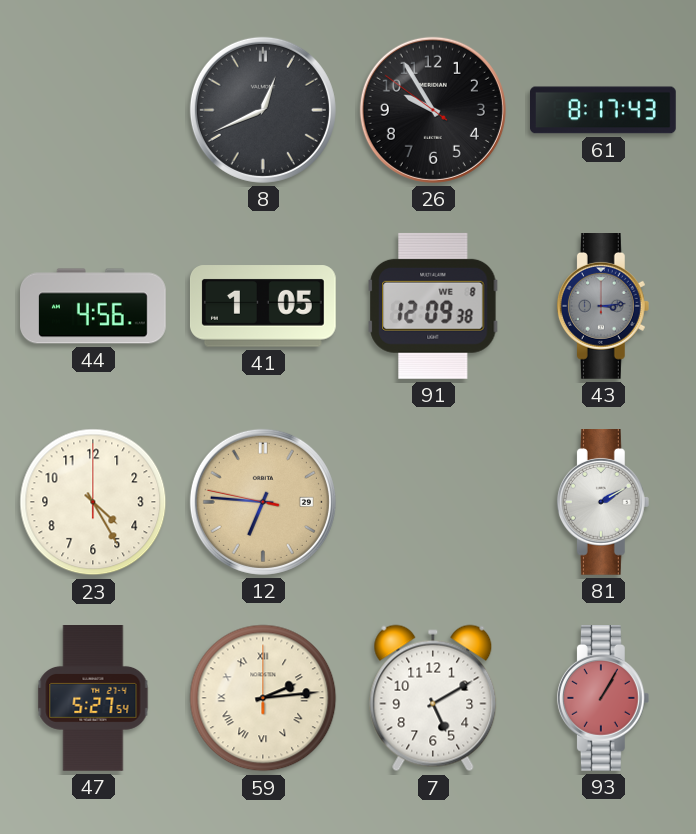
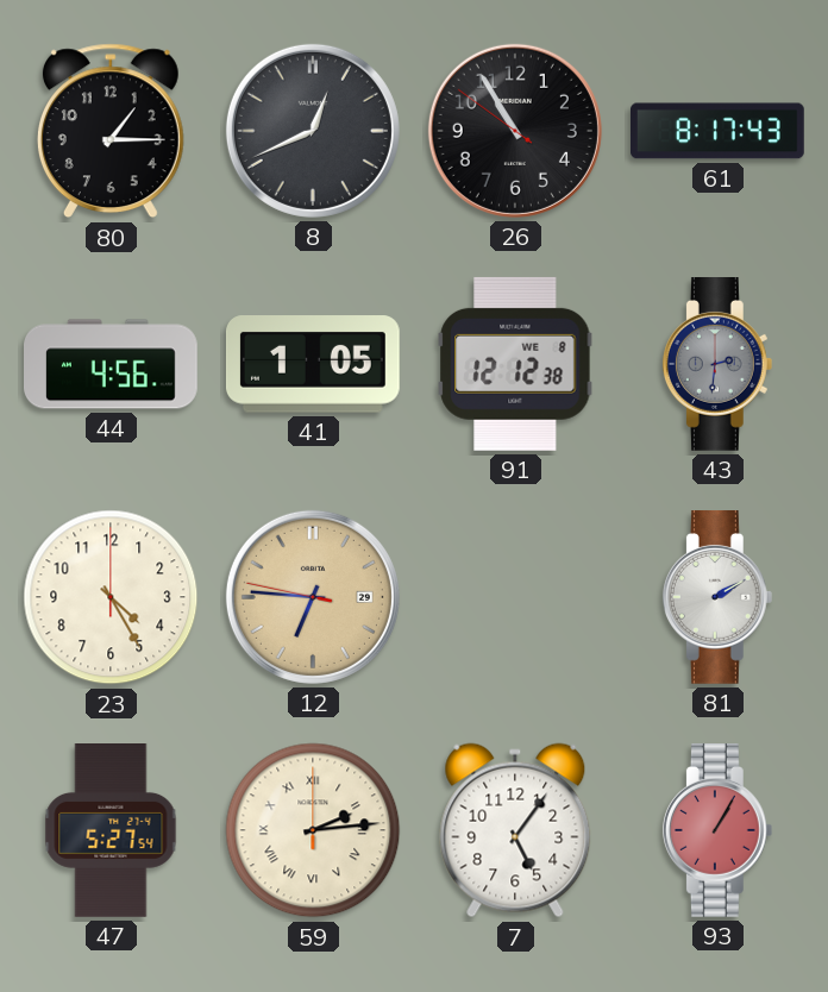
80: none -> 1:15
26: 9:54 -> 10:54
91: 12:09 -> 12:12
43: 3:14 -> 2:31
7: 5:10 -> 5:06
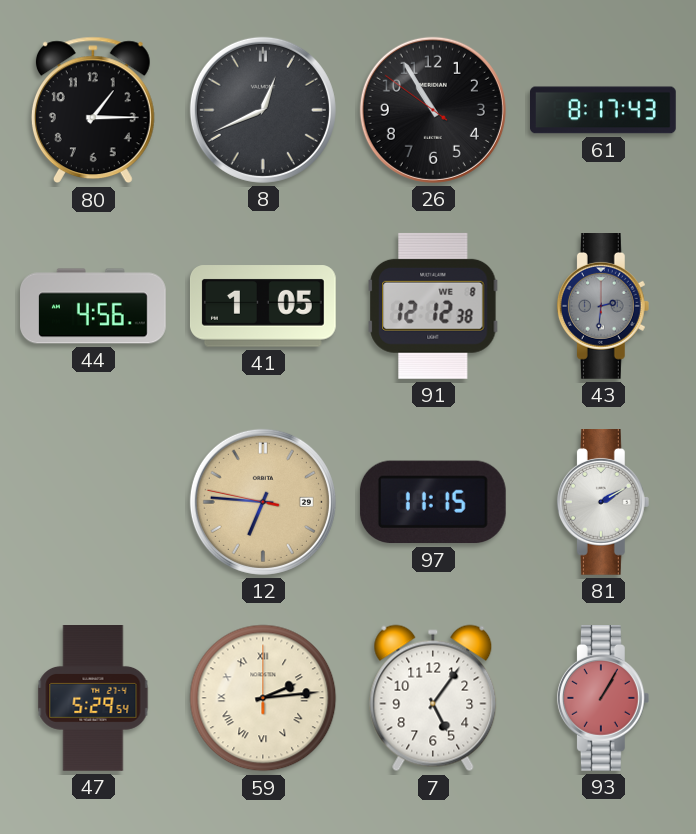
23: 4:25 -> none
97: none -> 11:15
47: 5:27 -> 5:29
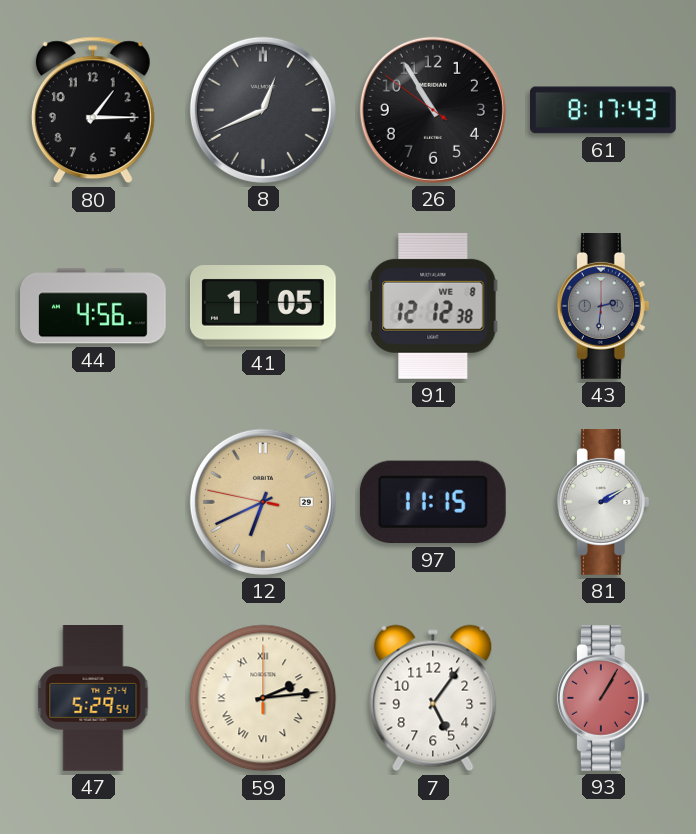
12: 6:45 -> 6:40
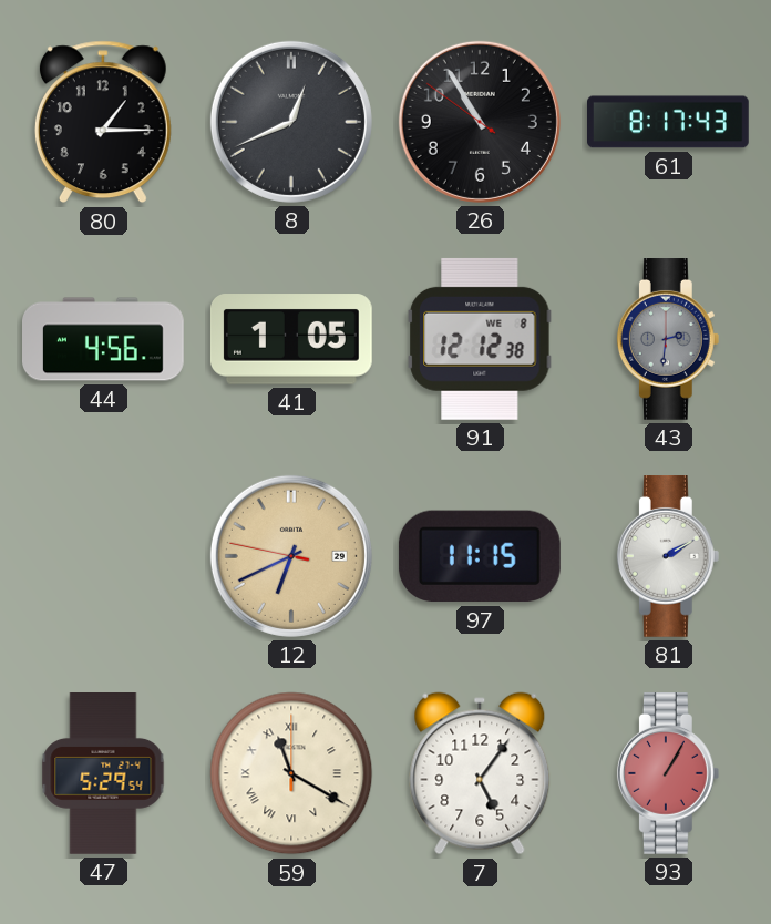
59: 2:14 -> 11:20
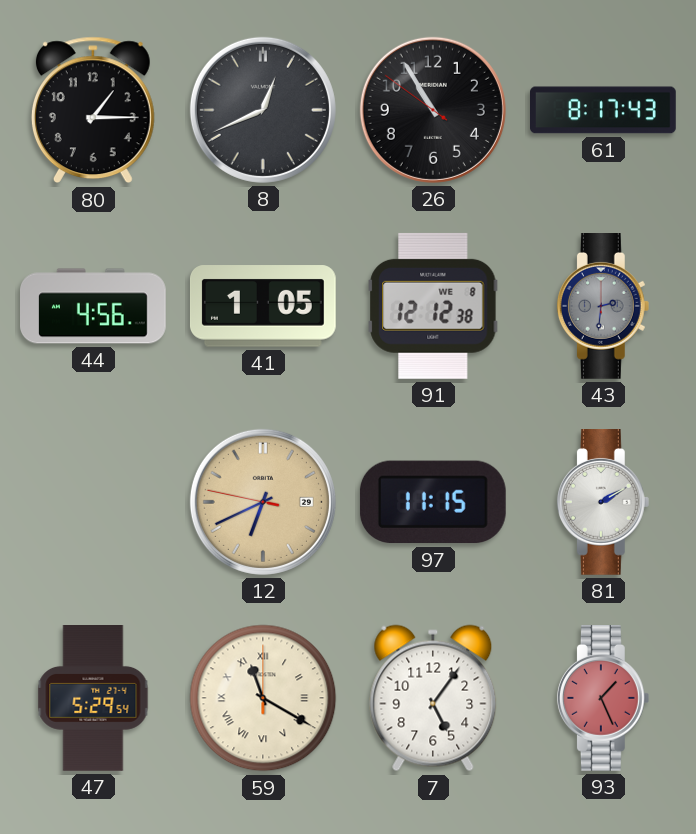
93: 1:05 -> 1:26
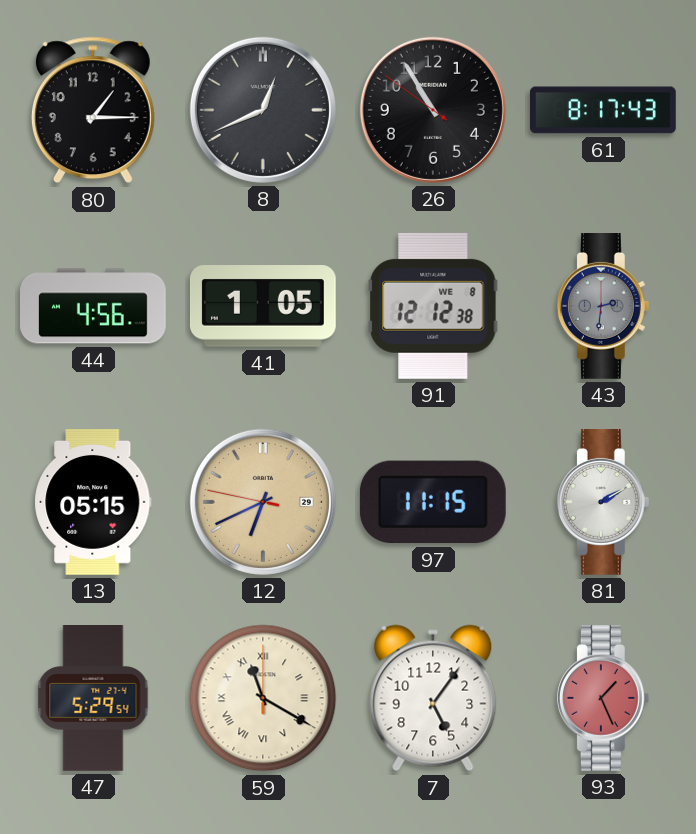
13: none -> 05:15
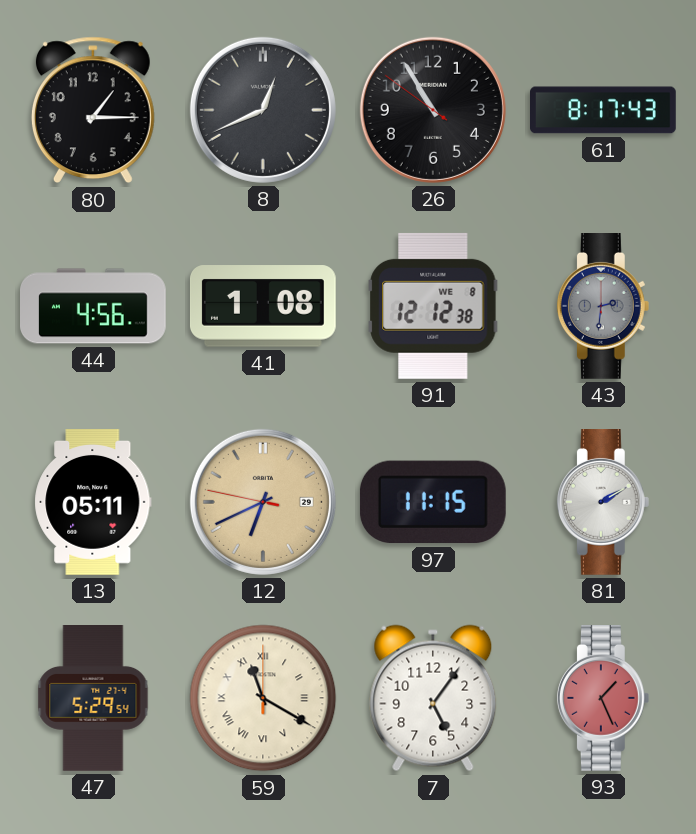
41: 1:05 -> 1:08
13: 05:15 -> 05:11
